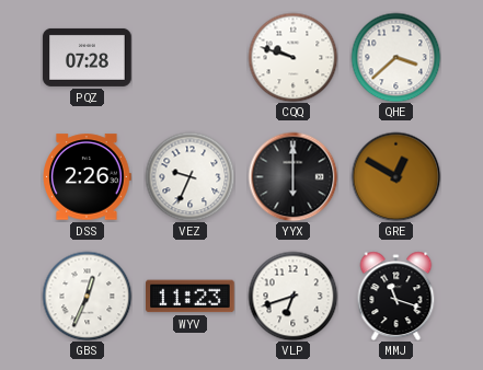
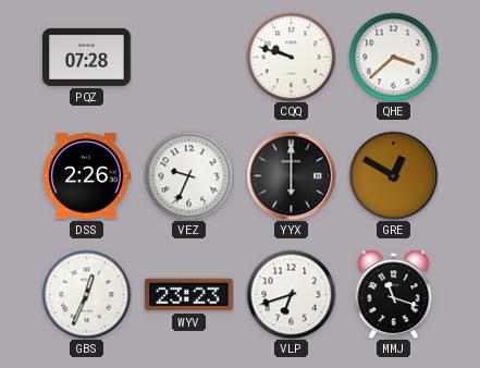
WYV: 11:23 -> 23:23
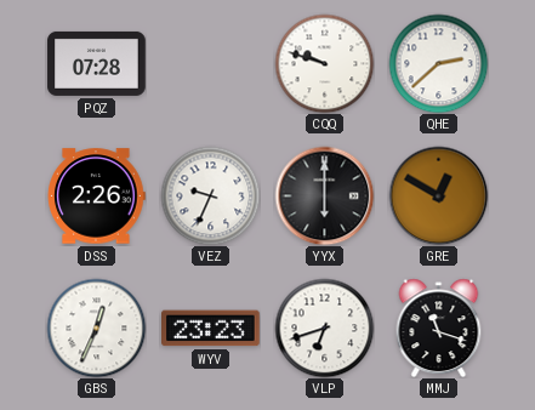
QHE: 3:38 -> 2:38
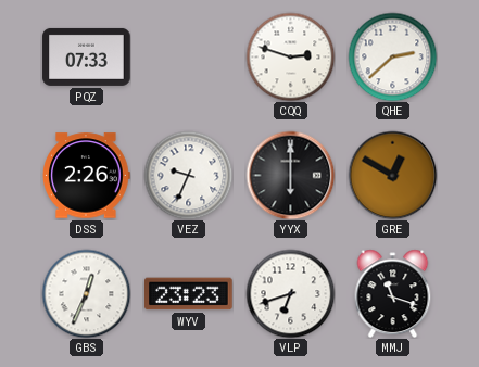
PQZ: 07:28 -> 07:33
CQQ: 9:48 -> 2:48
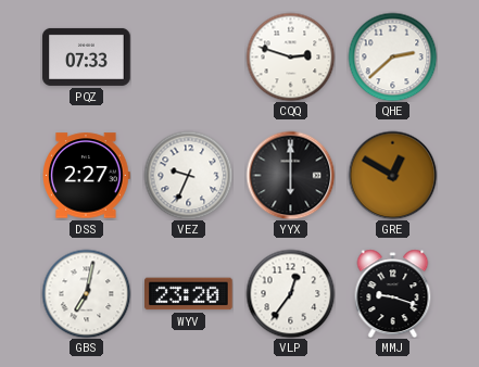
DSS: 2:26 -> 2:27
GBS: 12:34 -> 7:02
WYV: 23:23 -> 23:20
VLP: 6:42 -> 12:36
MMJ: 11:18 -> 9:18
